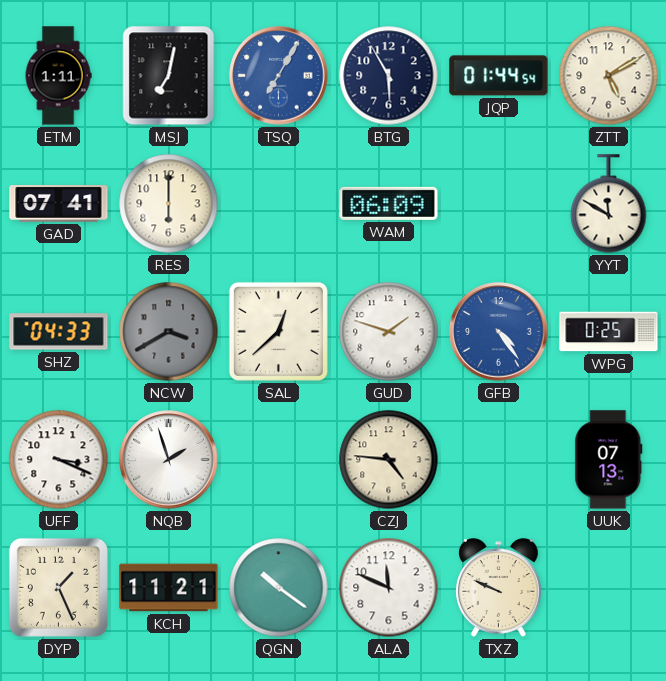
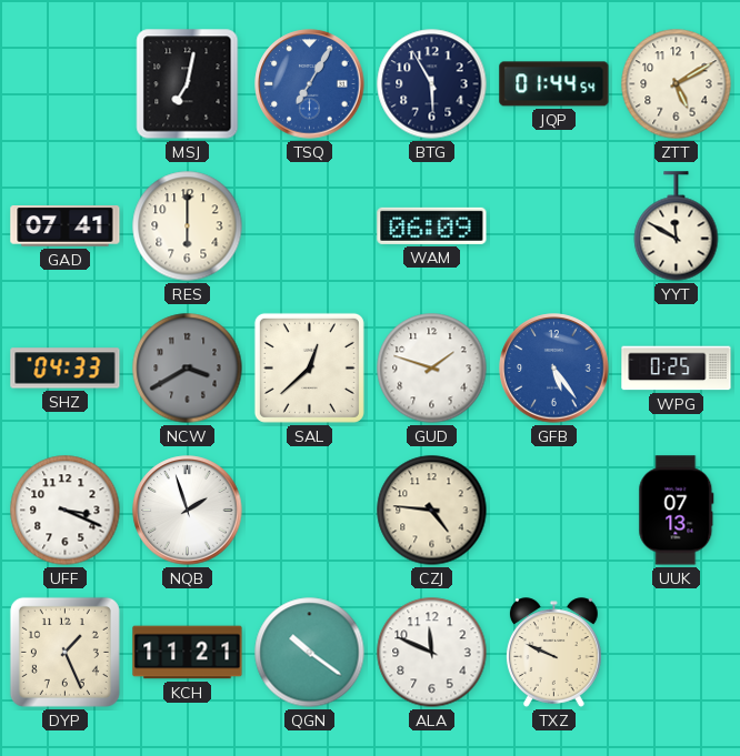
ETM: 1:11 -> none
GFB: 4:24 -> 5:24
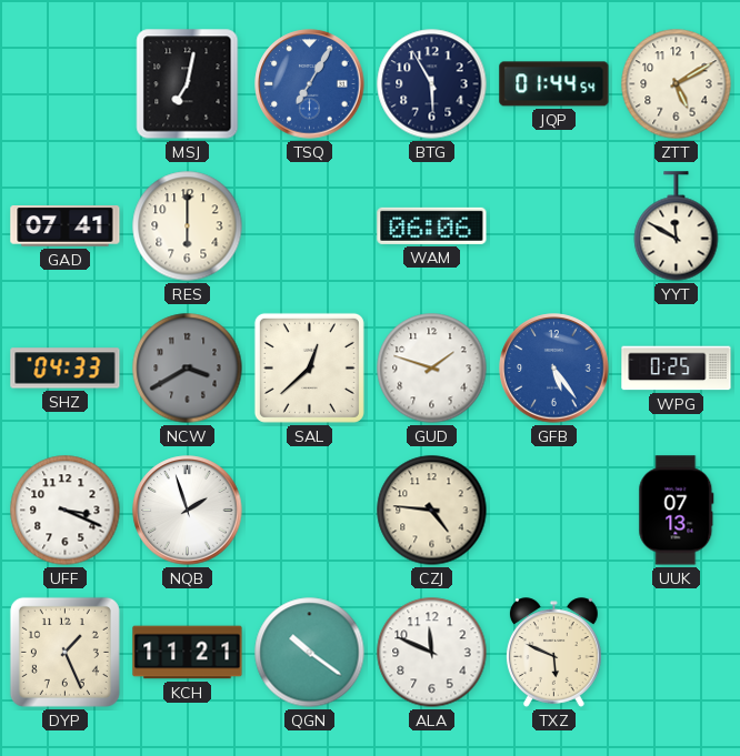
WAM: 06:09 -> 06:06
TXZ: 9:49 -> 5:49
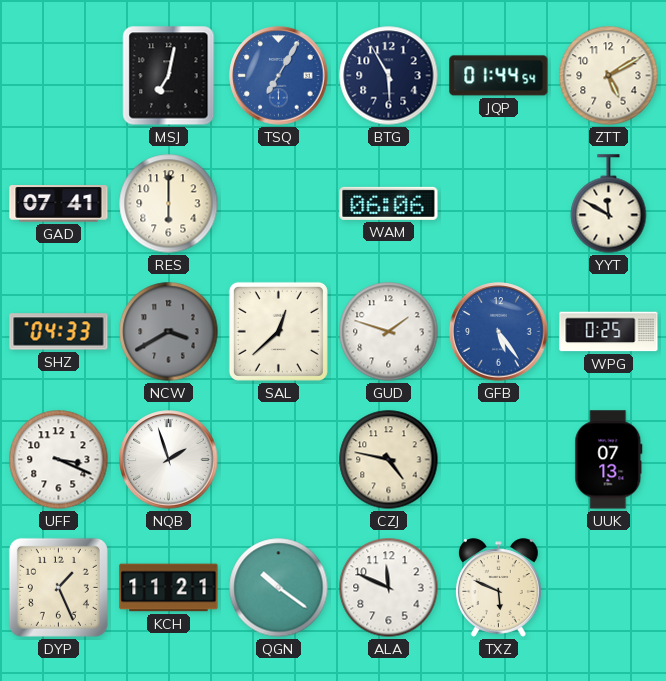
CZJ: 4:46 -> 4:47
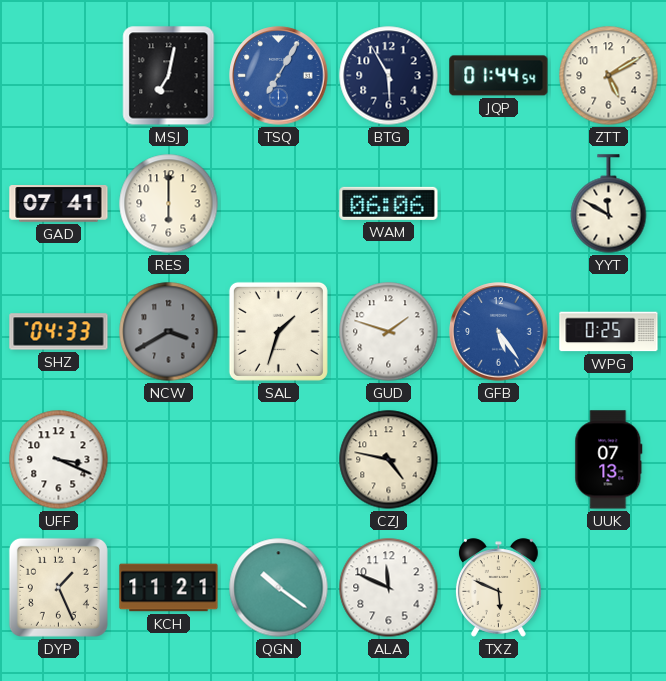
SAL: 12:38 -> 1:33
NQB: 1:57 -> none
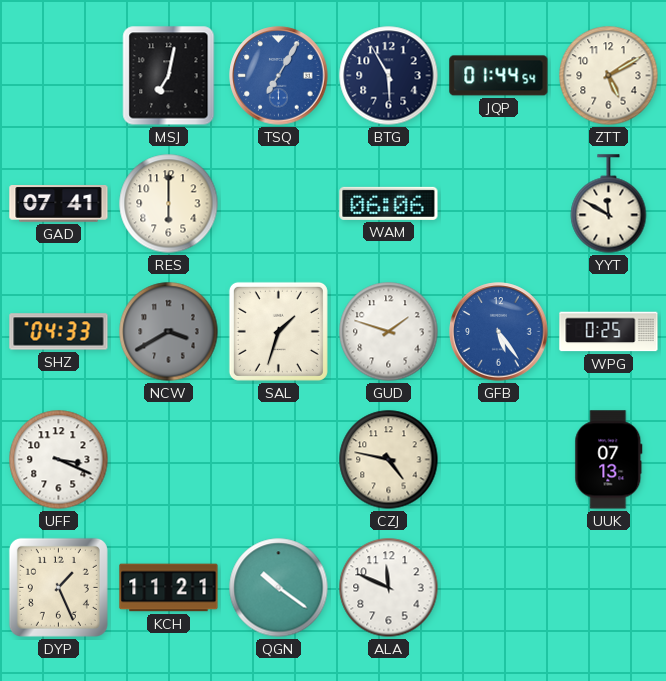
TXZ: 5:49 -> none
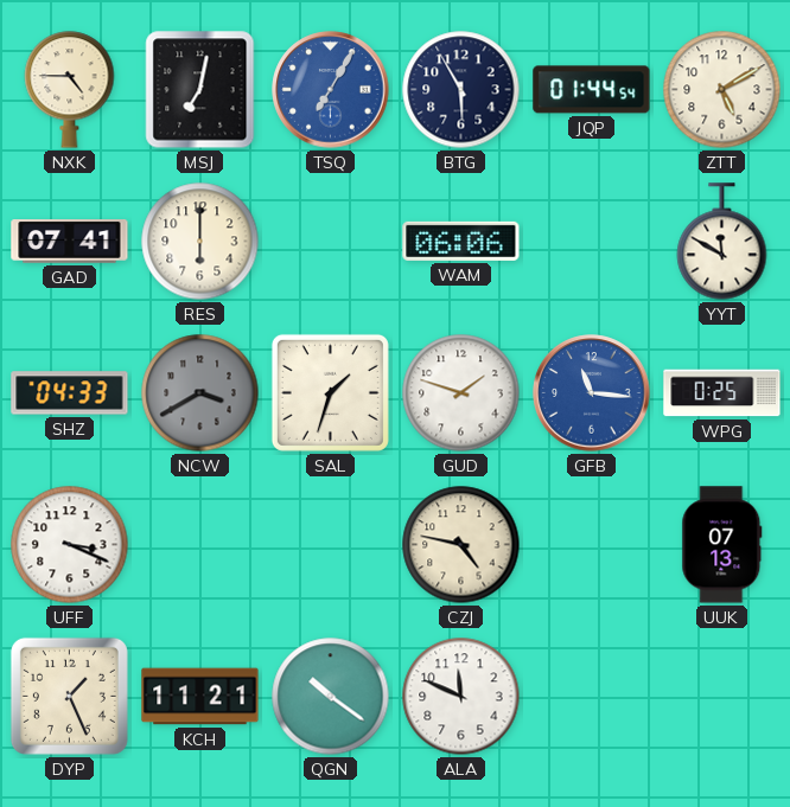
NXK: none -> 4:45
GFB: 5:24 -> 11:16
